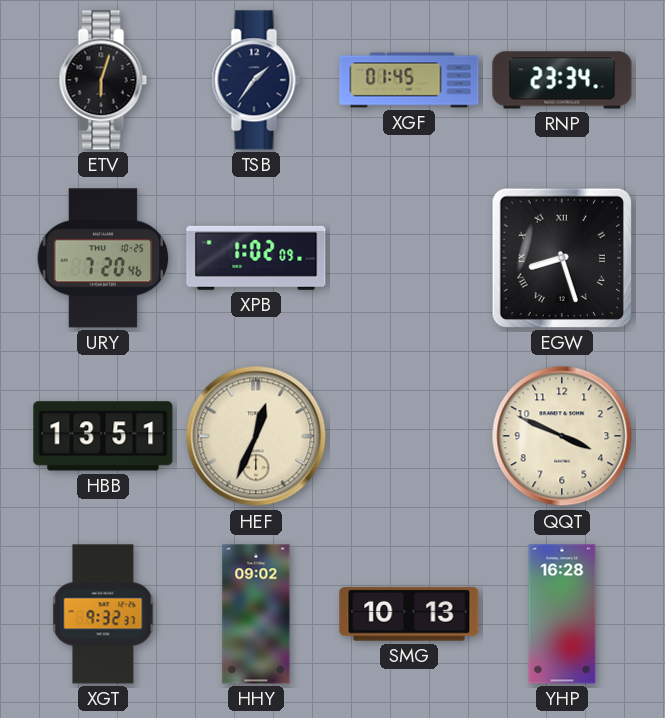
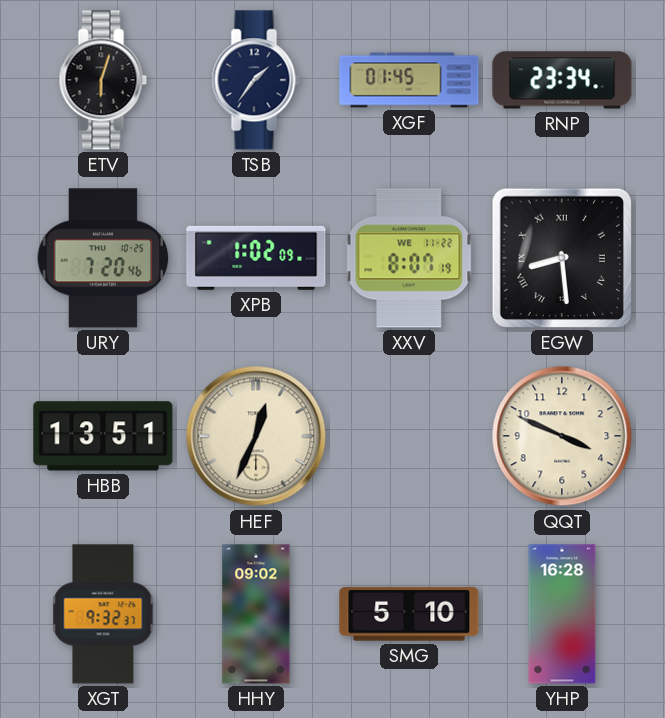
XXV: none -> 8:07
EGW: 8:27 -> 8:29
SMG: 10:13 -> 5:10
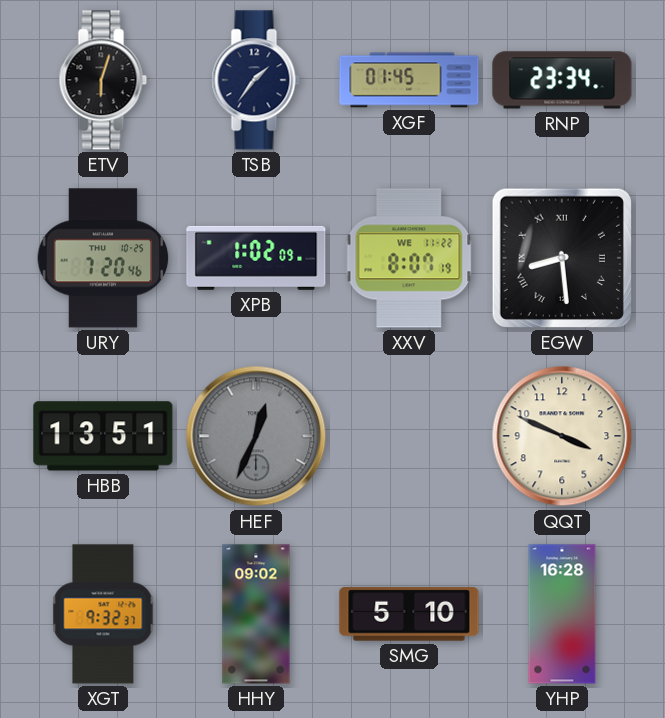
HEF dial: cream -> grey
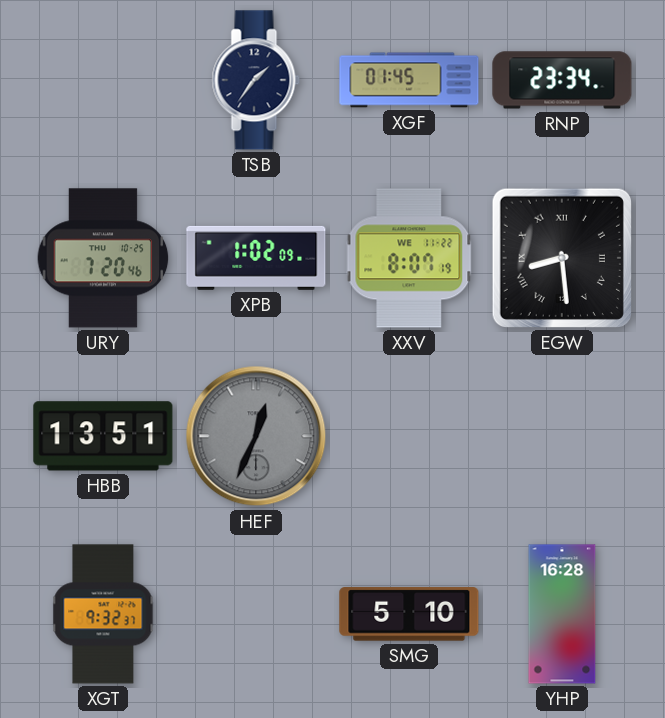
ETV: 6:03 -> none
QQT: 3:49 -> none
HHY: 09:02 -> none
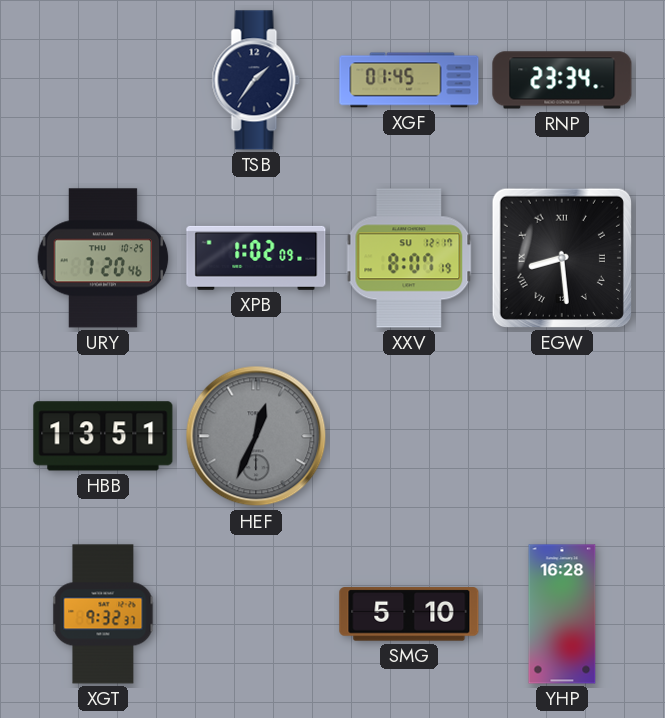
XXV date: WE 11-22 -> SU 12-17
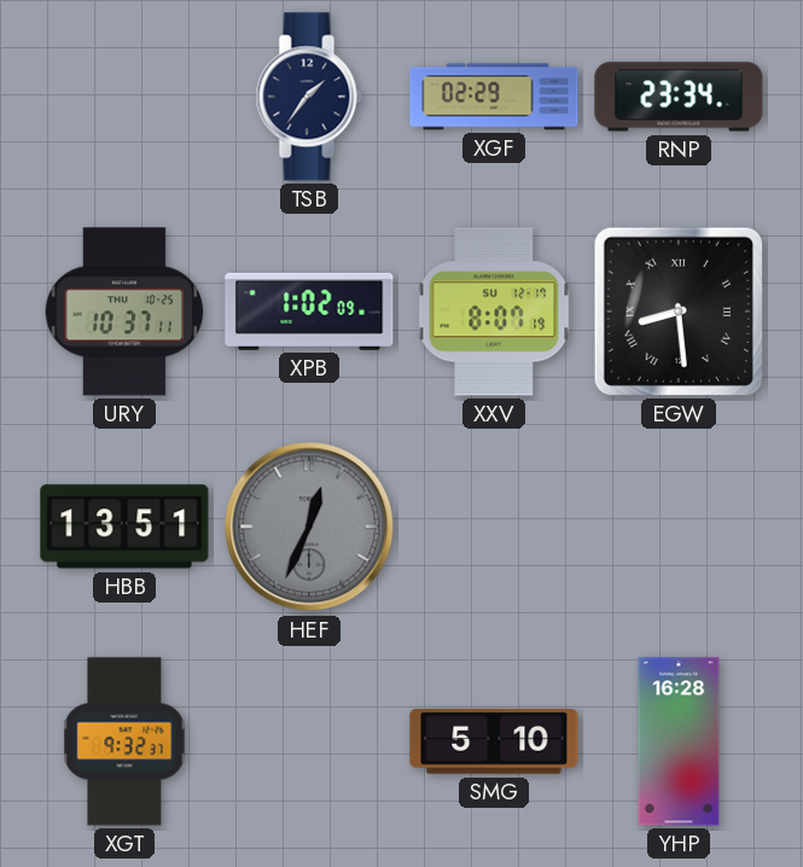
XGF: 01:45 -> 02:29
URY: 7:20 -> 10:37
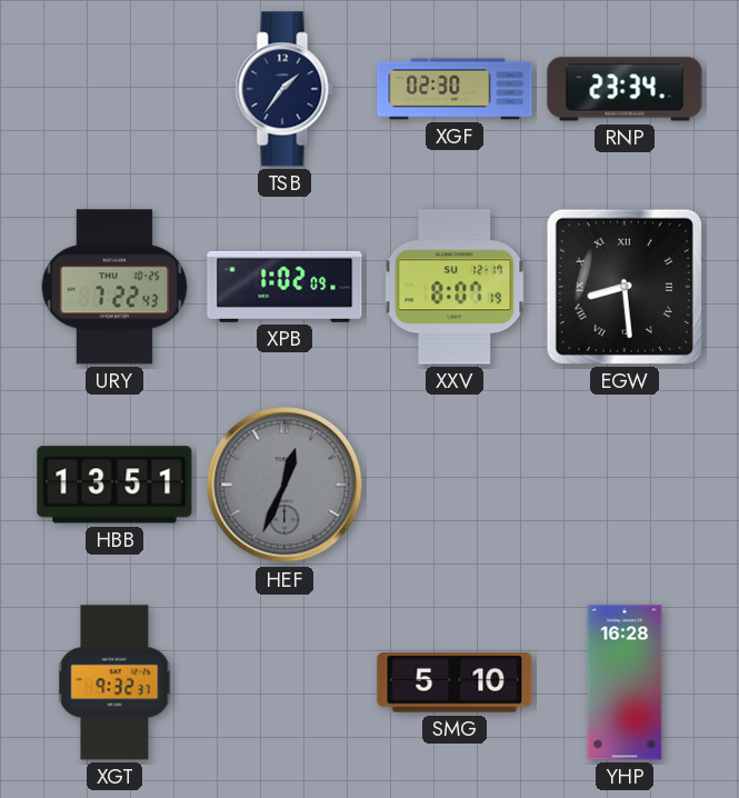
XGF: 02:29 -> 02:30
URY: 10:37 -> 7:22
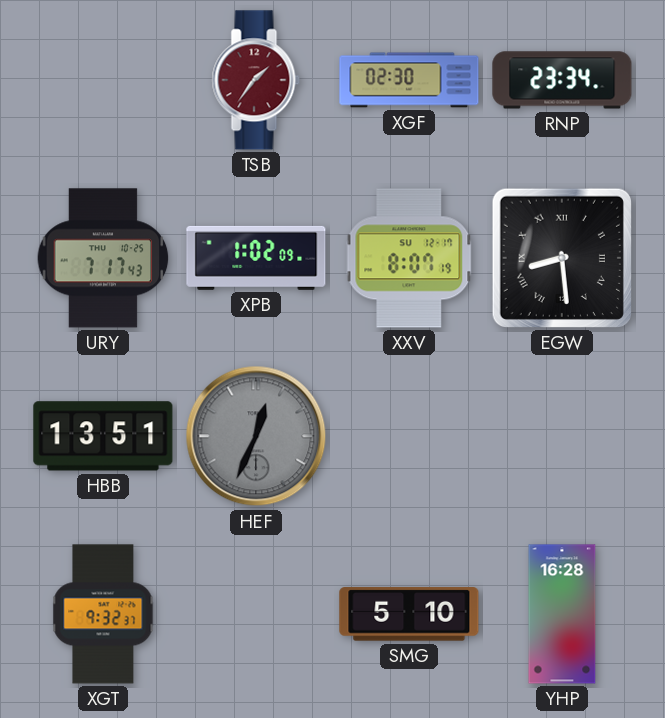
TSB dial: navy -> burgundy
URY: 7:22 -> 7:17
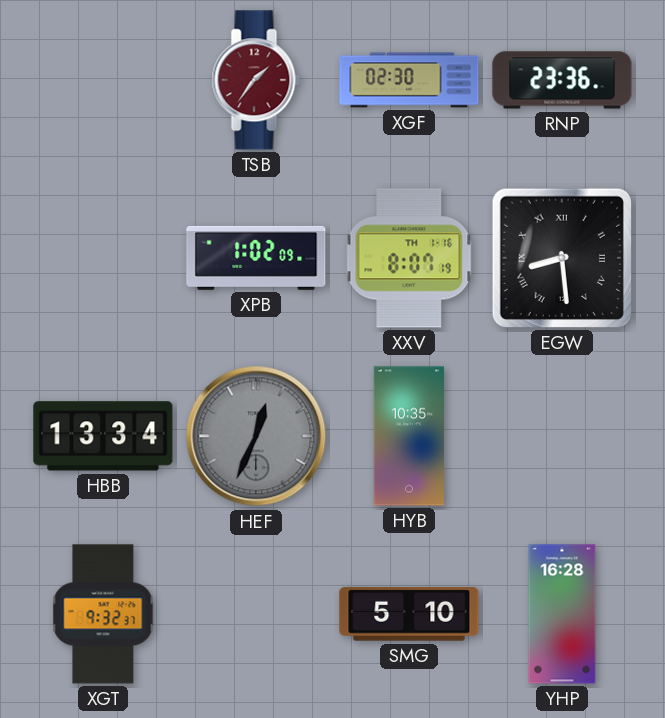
RNP: 23:34 -> 23:36
URY: 7:17 -> none
XXV date: SU 12-17 -> TH 1-16
HBB: 13:51 -> 13:34
HYB: none -> 10:35
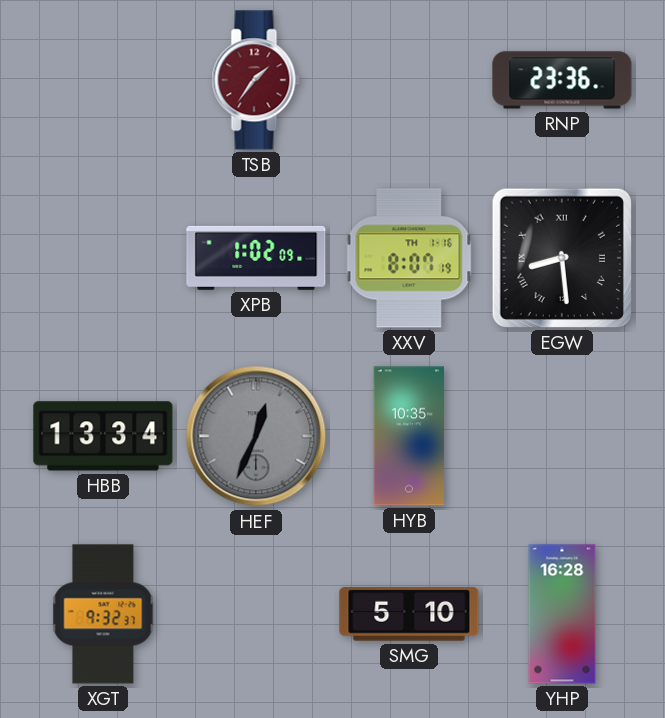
XGF: 02:30 -> none
